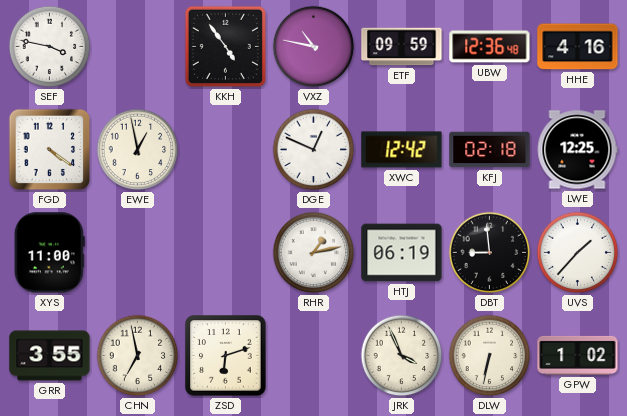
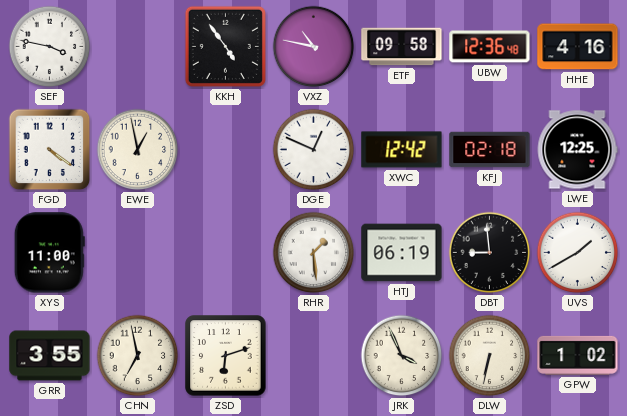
ETF: 09:59 -> 09:58
RHR: 1:13 -> 1:29
UVS: 1:37 -> 1:40
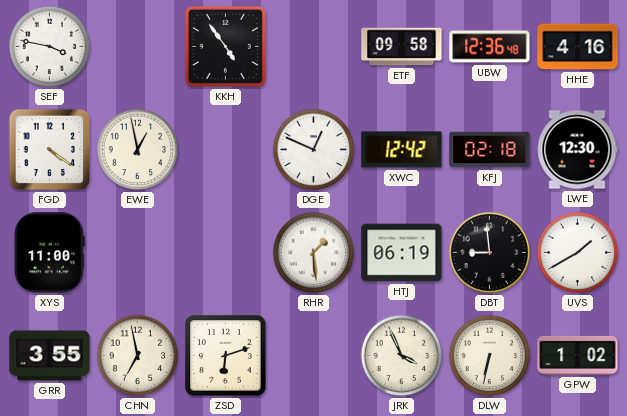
VXZ: 10:47 -> none
LWE: 12:25 -> 12:30
